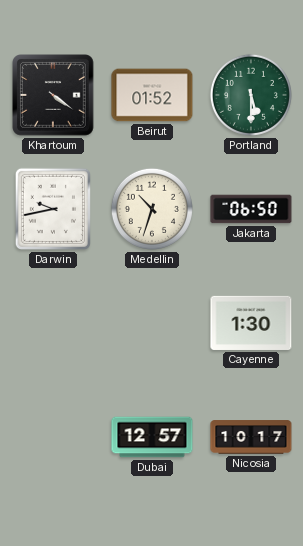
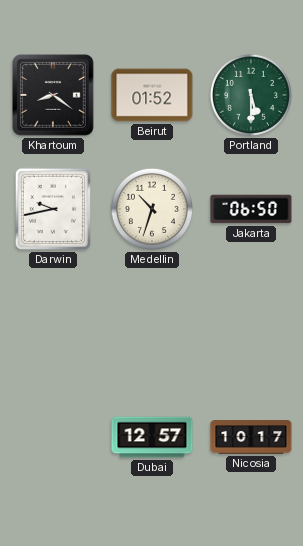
Khartoum: 4:21 -> 8:21
Cayenne: 1:30 -> none
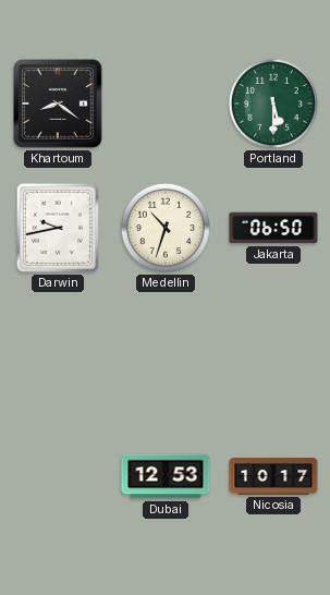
Beirut: 01:52 -> none
Dubai: 12:57 -> 12:53
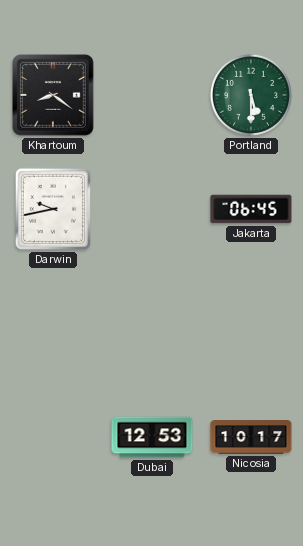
Medellin: 10:33 -> none
Jakarta: 06:50 -> 06:45
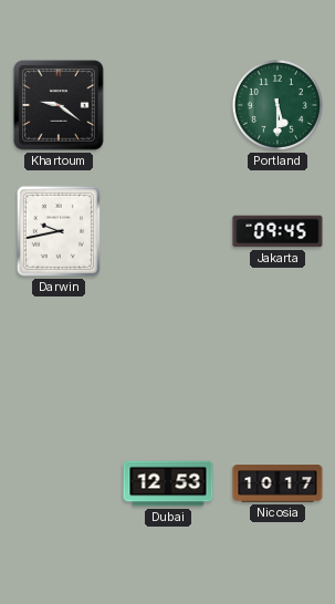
Khartoum: 8:21 -> 9:21
Jakarta: 06:45 -> 09:45
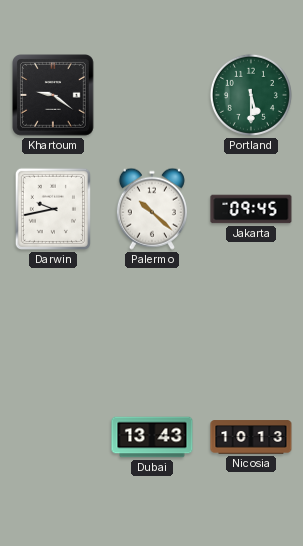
Palermo: none -> 10:22
Dubai: 12:53 -> 13:43
Nicosia: 10:17 -> 10:13
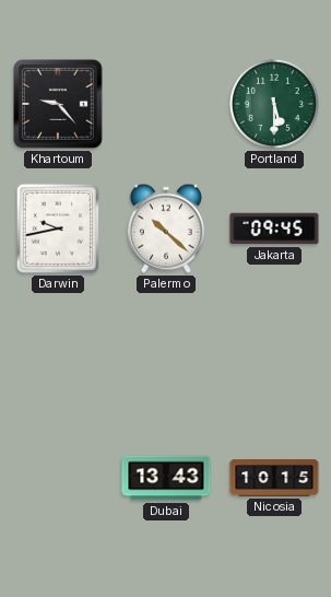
Khartoum: 9:21 -> 9:23
Nicosia: 10:13 -> 10:15
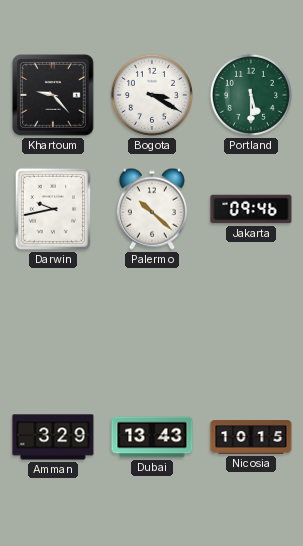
Bogota: none -> 3:20
Jakarta: 09:45 -> 09:46
Amman: none -> 3:29
